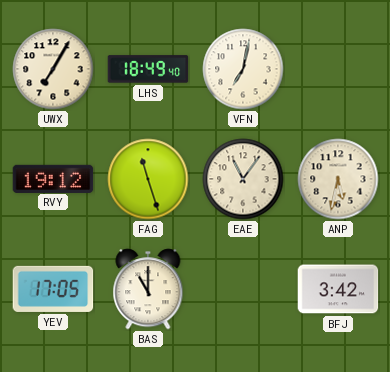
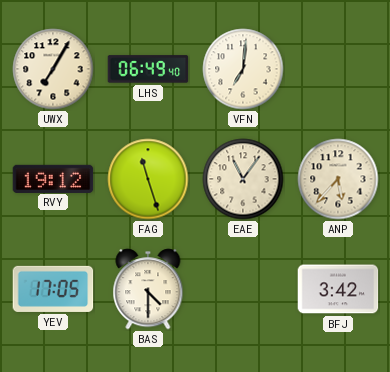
LHS: 18:49 -> 06:49
VFN: 7:02 -> 7:01
ANP: 5:32 -> 5:37
BAS: 11:00 -> 4:30
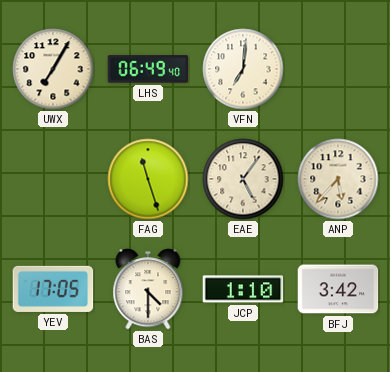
RVY: 19:12 -> none
EAE: 11:06 -> 5:06
JCP: none -> 1:10
